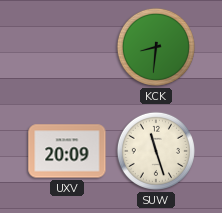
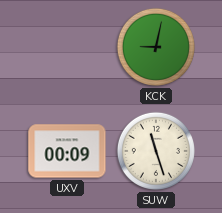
KCK: 8:31 -> 9:02
UXV: 20:09 -> 00:09
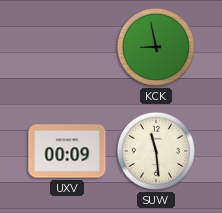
KCK: 9:02 -> 8:58
SUW: 11:27 -> 11:29
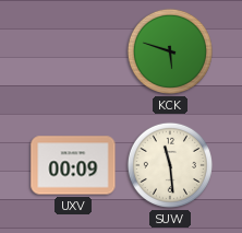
KCK: 8:58 -> 5:48
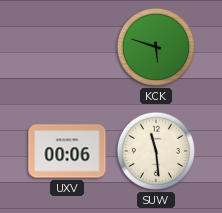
UXV: 00:09 -> 00:06
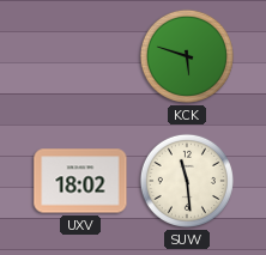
UXV: 00:06 -> 18:02
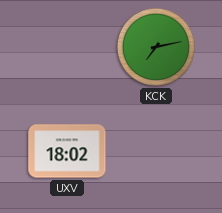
KCK: 5:48 -> 7:13
SUW: 11:29 -> none
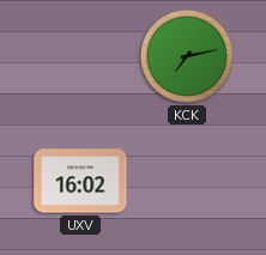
UXV: 18:02 -> 16:02
